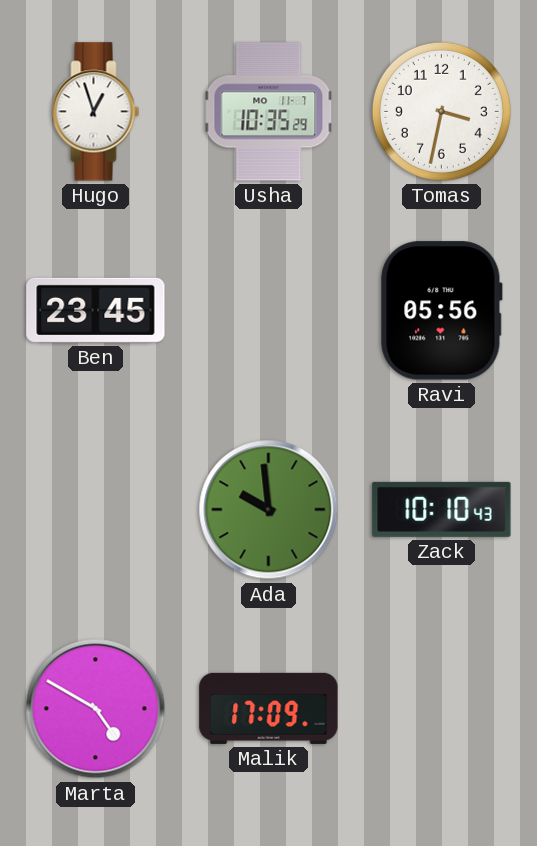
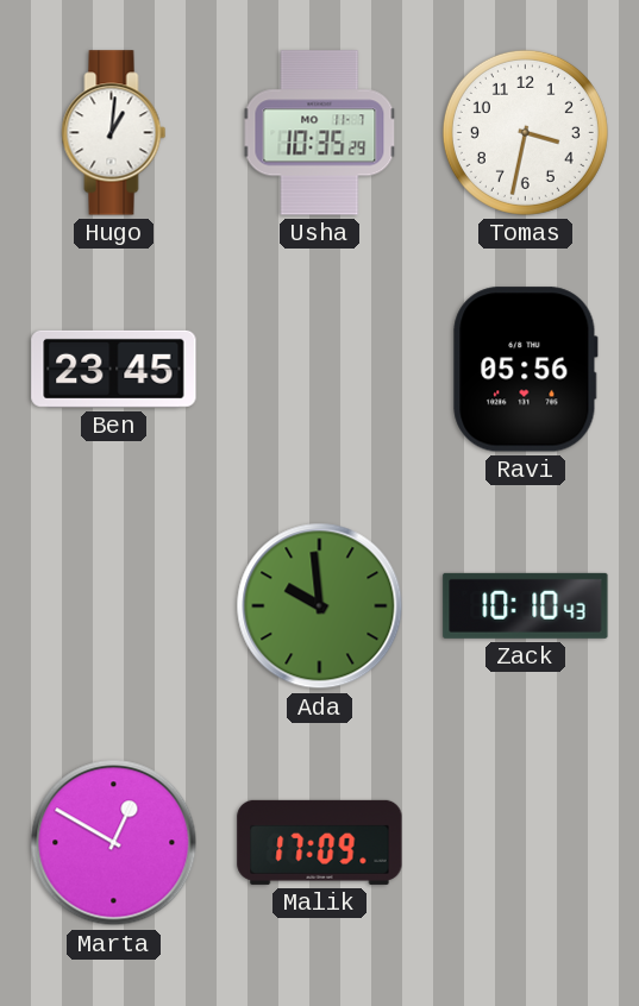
Hugo: 12:57 -> 1:01
Marta: 4:50 -> 12:50
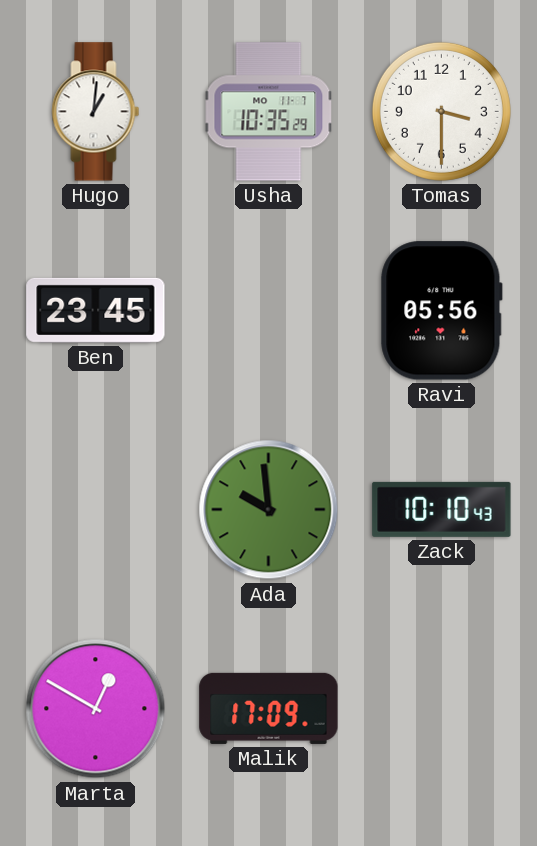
Tomas: 3:32 -> 3:30
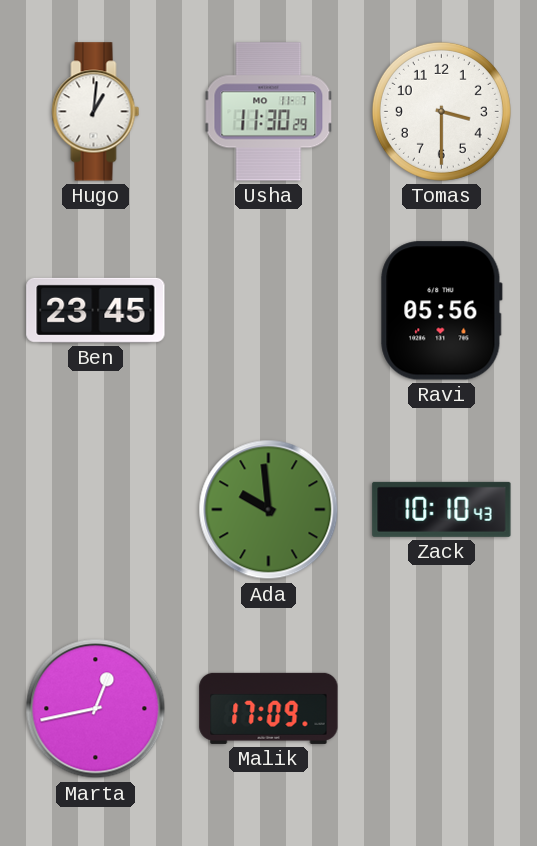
Usha: 10:35 -> 11:30
Marta: 12:50 -> 12:43
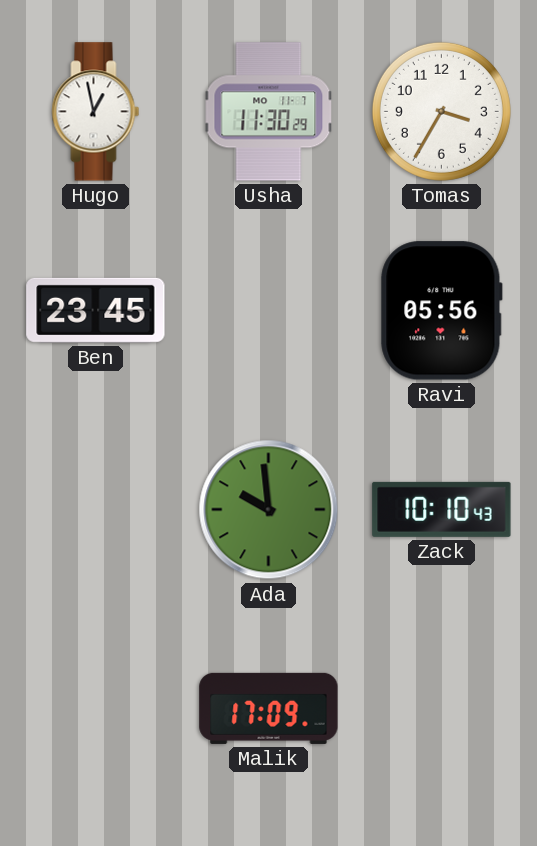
Hugo: 1:01 -> 12:58
Tomas: 3:30 -> 3:35
Marta: 12:43 -> none
